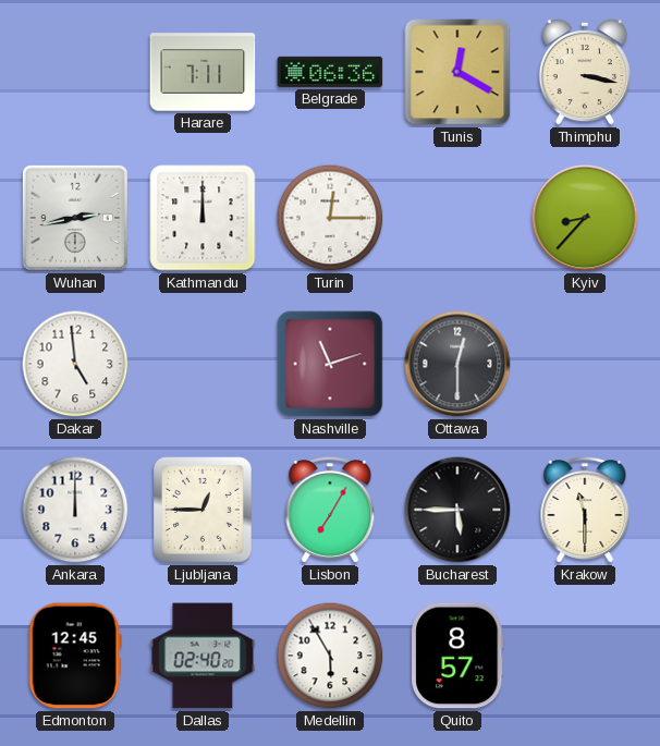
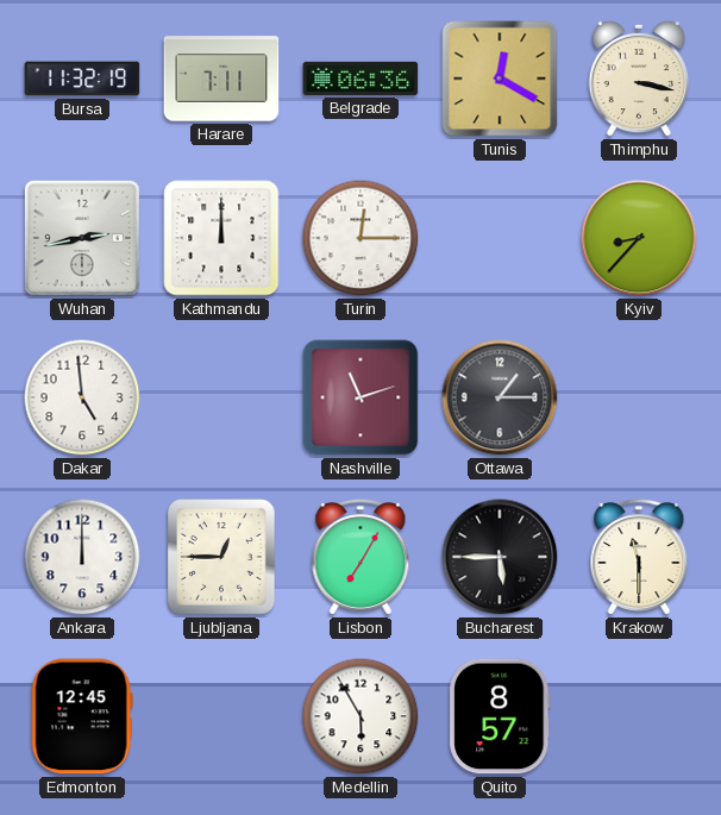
Bursa: none -> 11:32
Ottawa: 12:30 -> 1:15
Dallas: 02:40 -> none
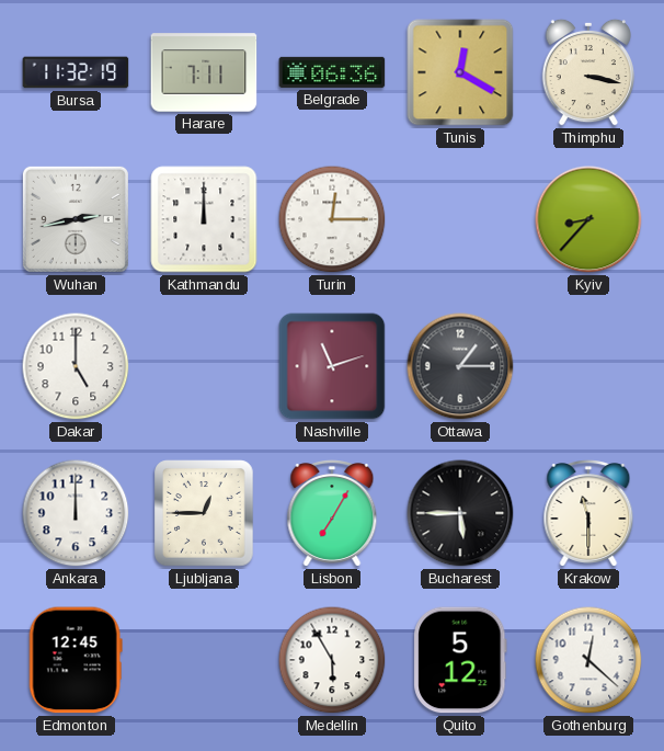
Dakar: 4:59 -> 5:00
Quito: 8:57 -> 5:12
Gothenburg: none -> 12:22
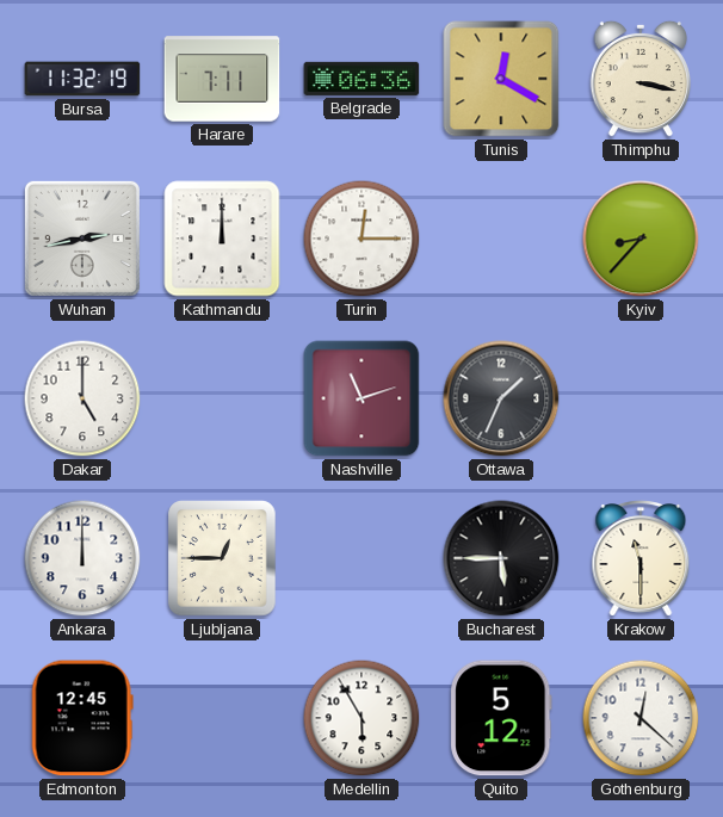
Ottawa: 1:15 -> 1:34
Lisbon: 7:05 -> none
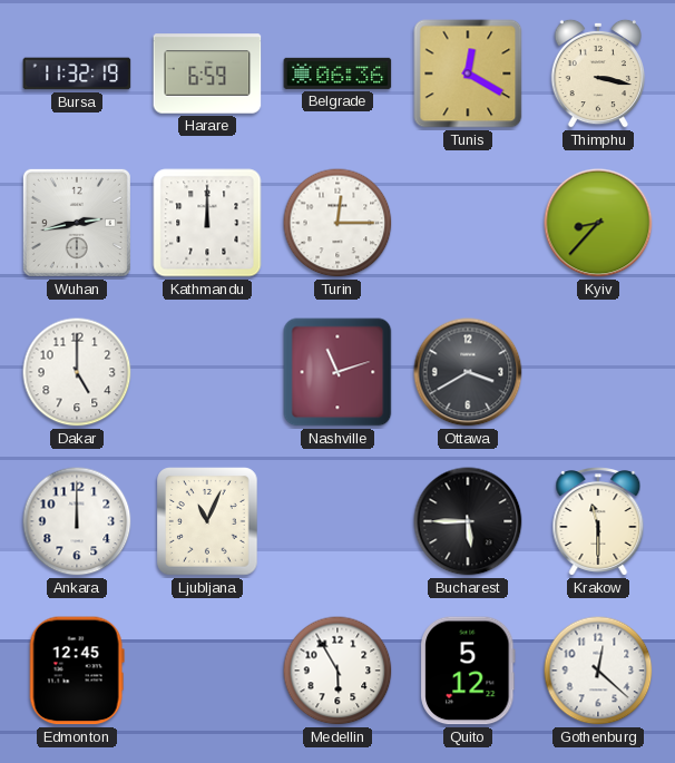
Harare: 7:11 -> 6:59
Ottawa: 1:34 -> 3:40
Ljubljana: 12:45 -> 11:04
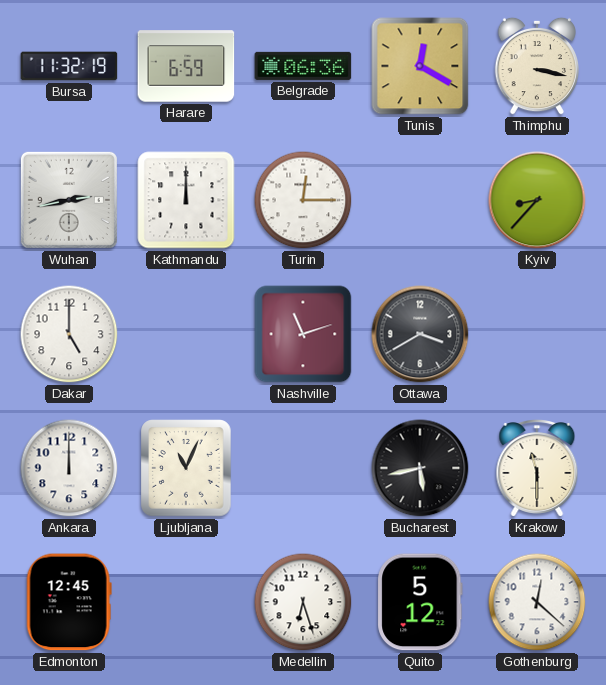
Bucharest: 5:45 -> 5:43
Medellin: 5:55 -> 6:27
